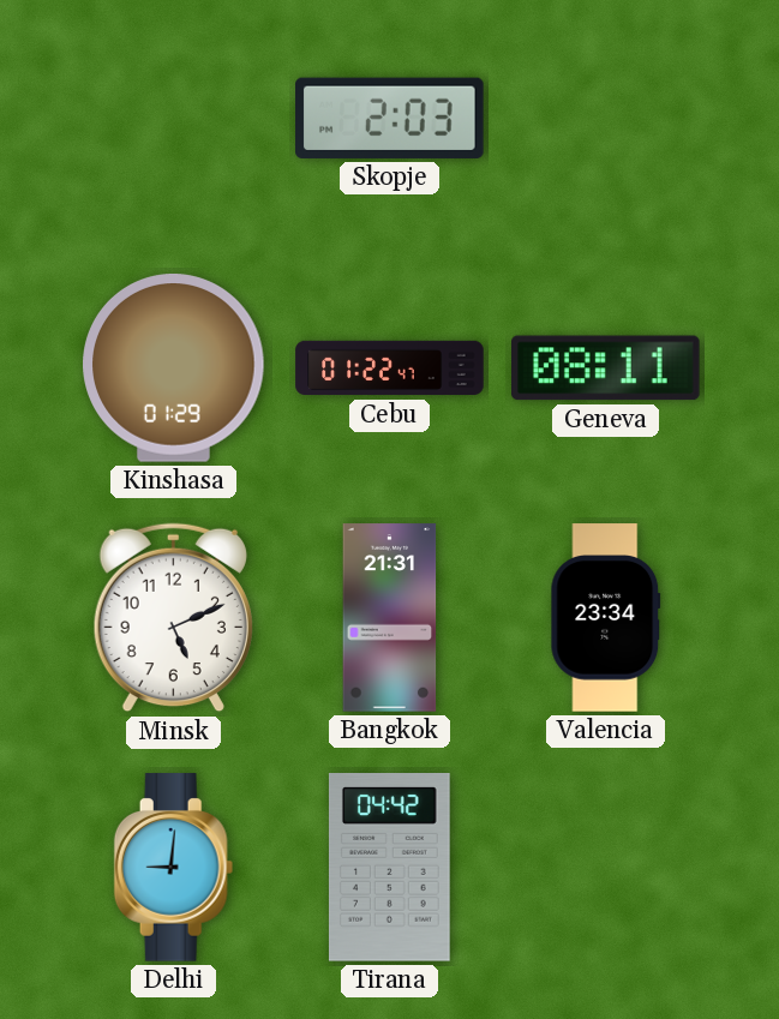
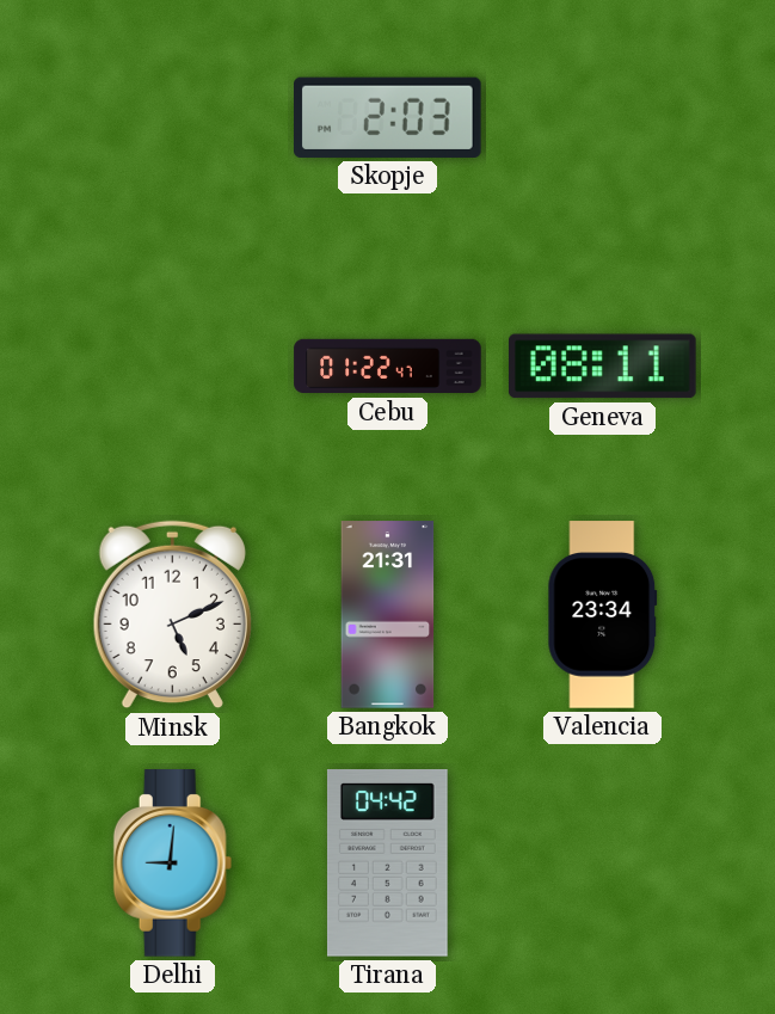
Kinshasa: 01:29 -> none
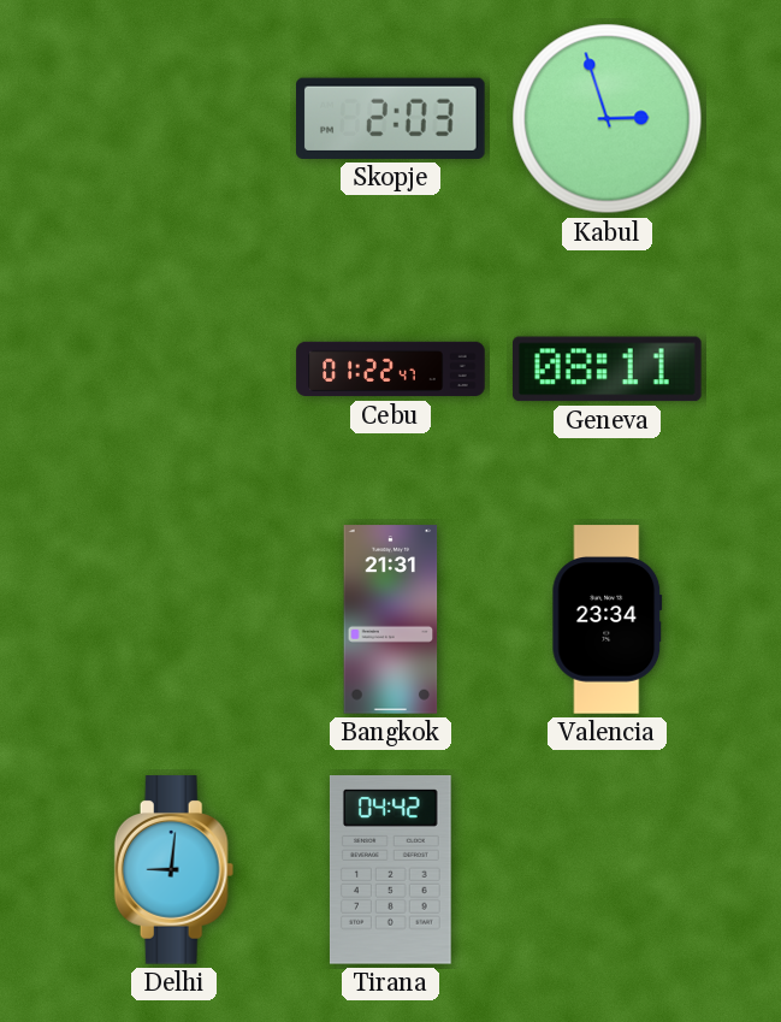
Kabul: none -> 2:57
Minsk: 5:11 -> none
